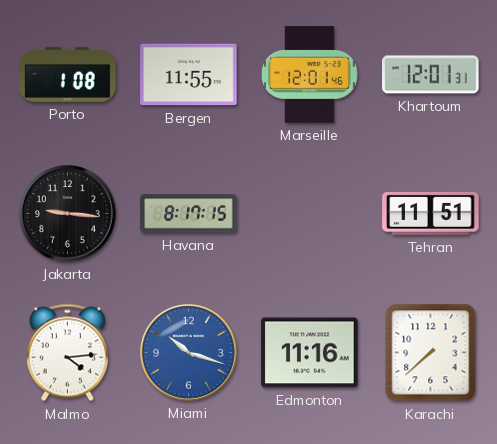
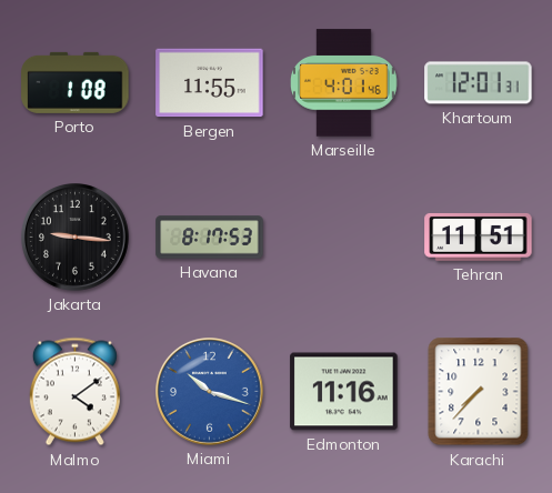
Marseille: 12:01 -> 4:01
Havana: 8:17:15 -> 8:17:53
Malmo: 4:14 -> 4:09
Karachi: 7:38 -> 7:37
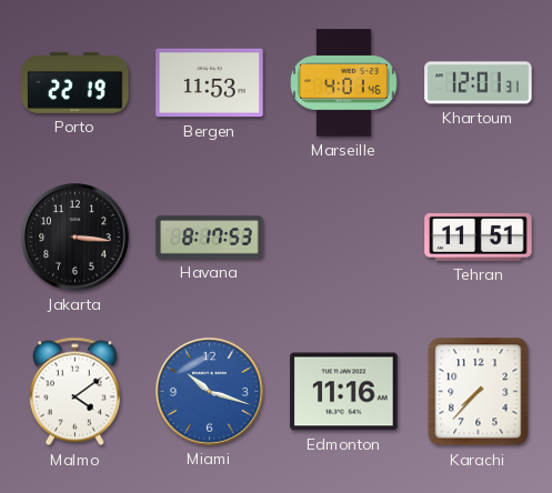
Porto: 1:08 -> 22:19
Bergen: 11:55 -> 11:53
Jakarta: 9:16 -> 3:16
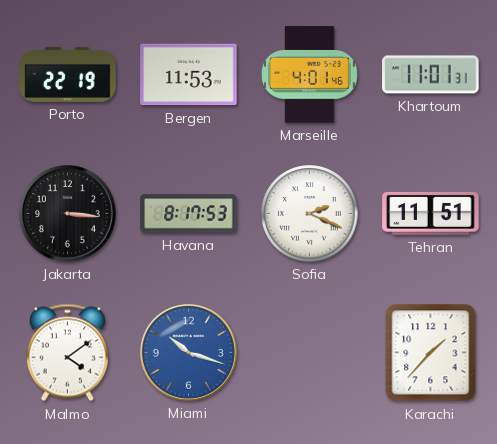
Khartoum: 12:01 -> 11:01
Sofia: none -> 2:19
Edmonton: 11:16 -> none
Karachi: 7:37 -> 1:37
